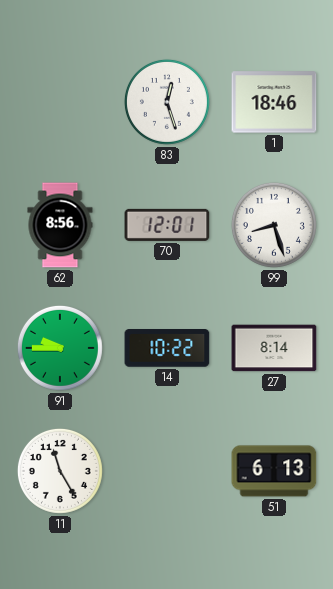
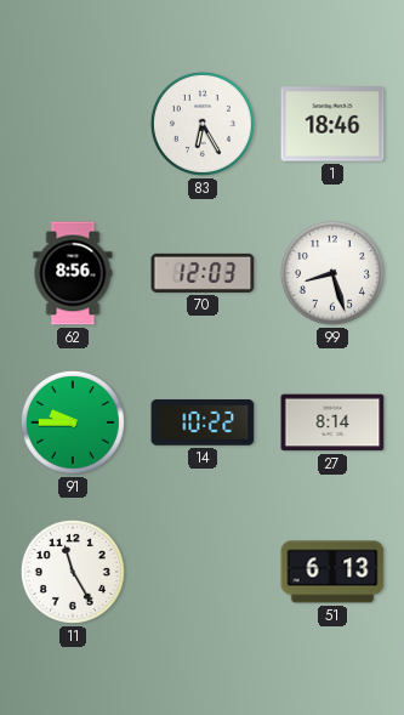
83: 12:27 -> 6:25
70: 12:01 -> 12:03
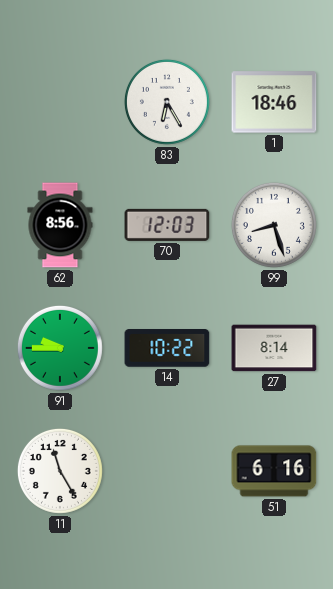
51: 6:13 -> 6:16
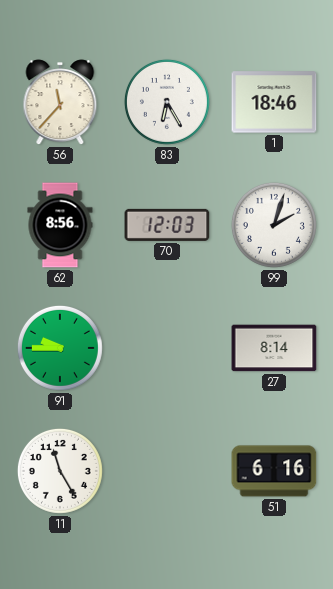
56: none -> 11:37
99: 8:27 -> 2:03
14: 10:22 -> none
